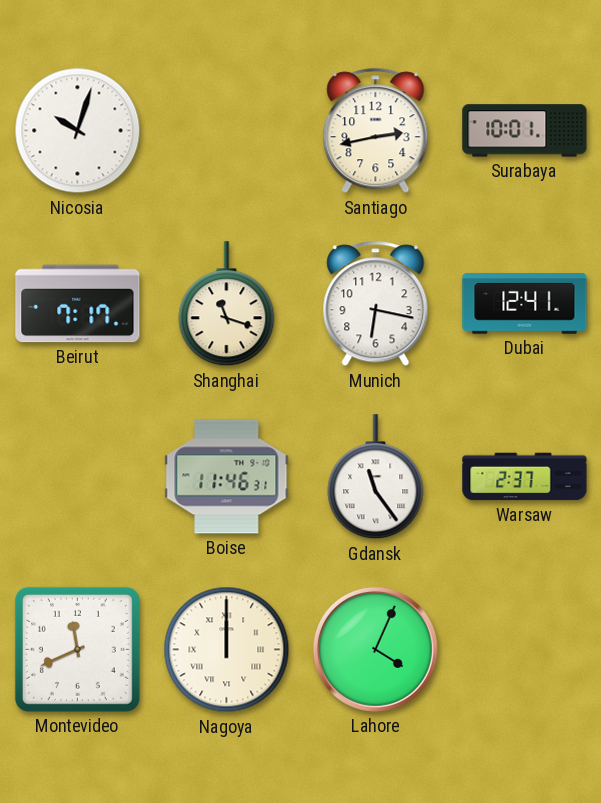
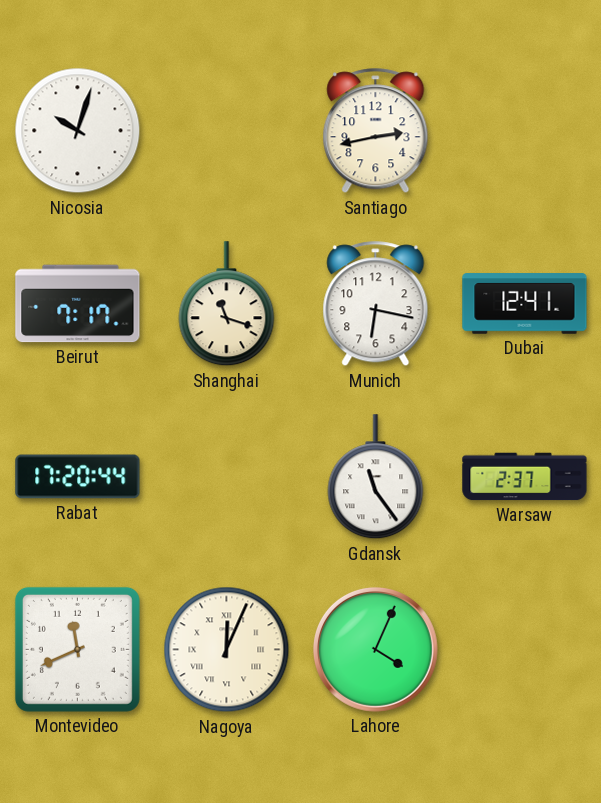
Surabaya: 10:01 -> none
Rabat: none -> 17:20
Boise: 11:46 -> none
Nagoya: 12:00 -> 12:04
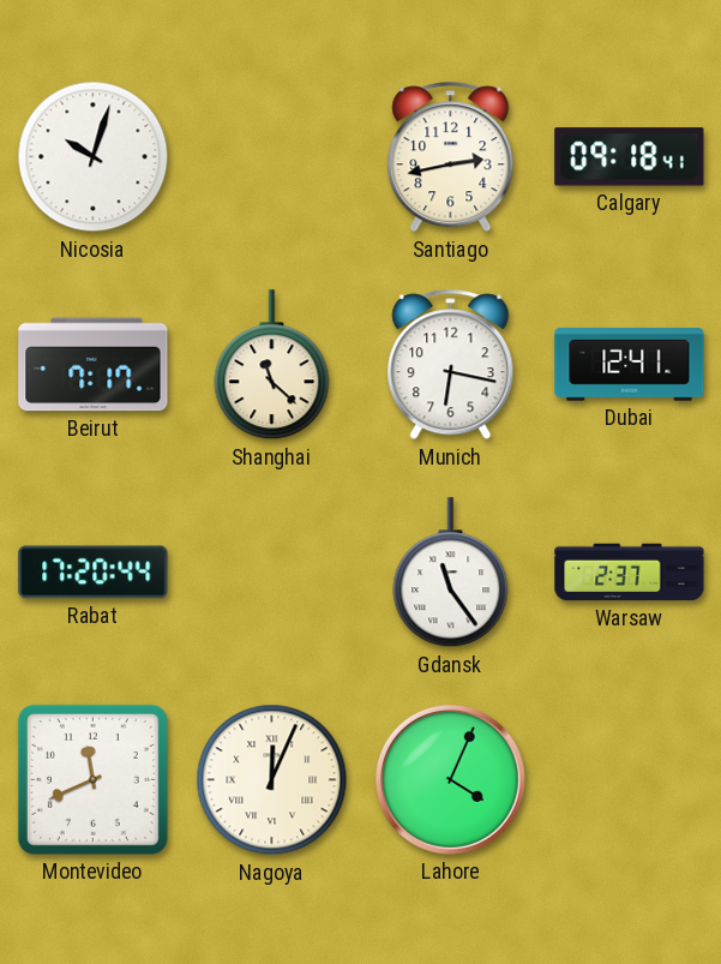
Calgary: none -> 09:18
Shanghai: 11:18 -> 11:22
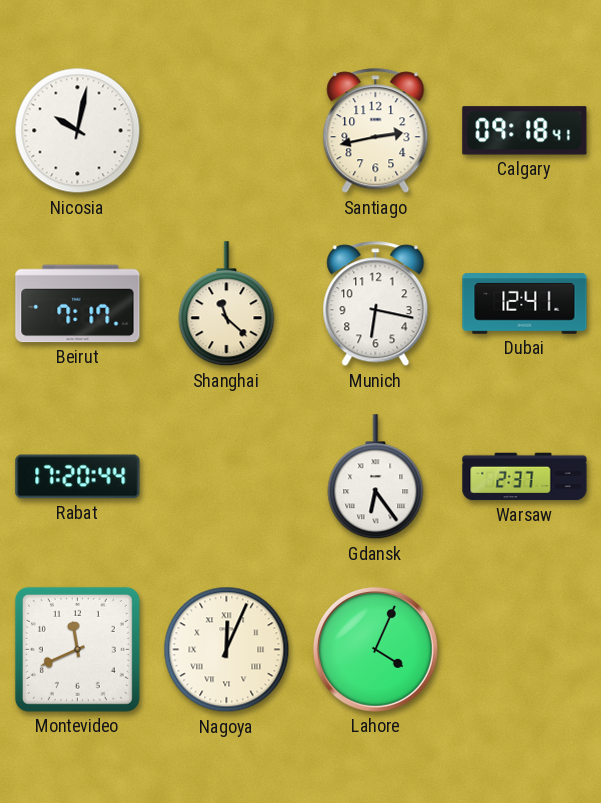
Nicosia: 10:03 -> 10:02
Gdansk: 11:24 -> 6:24
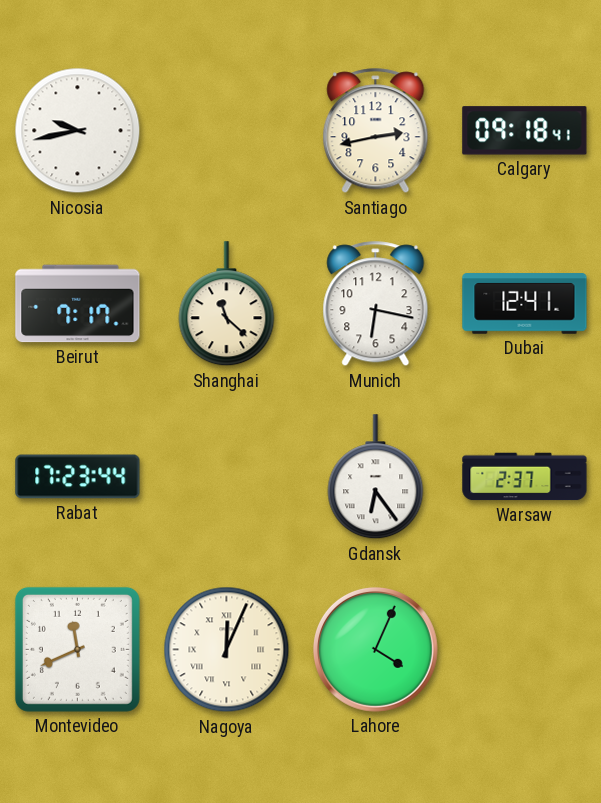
Nicosia: 10:02 -> 9:43
Rabat: 17:20 -> 17:23
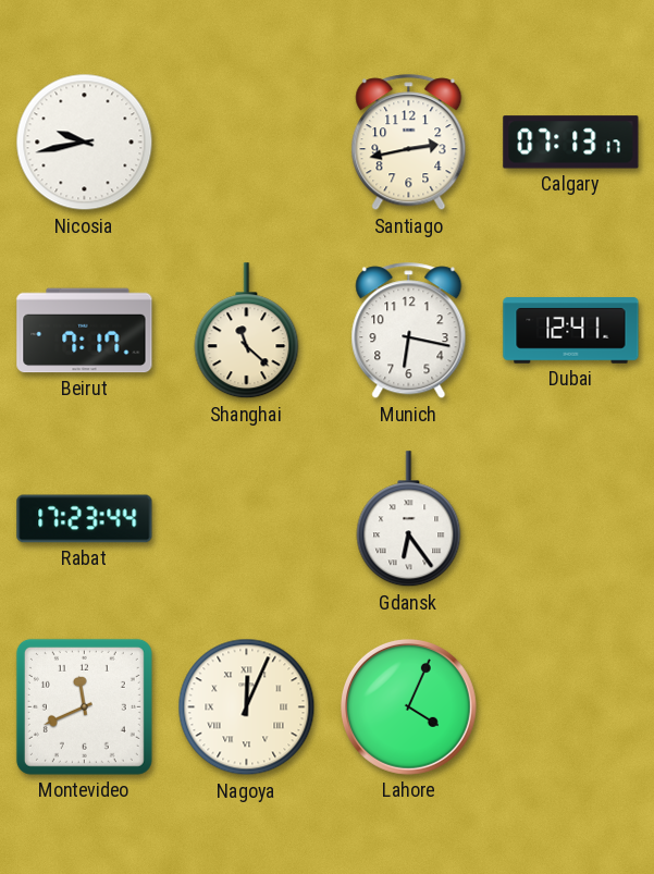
Calgary: 09:18 -> 07:13
Warsaw: 2:37 -> none
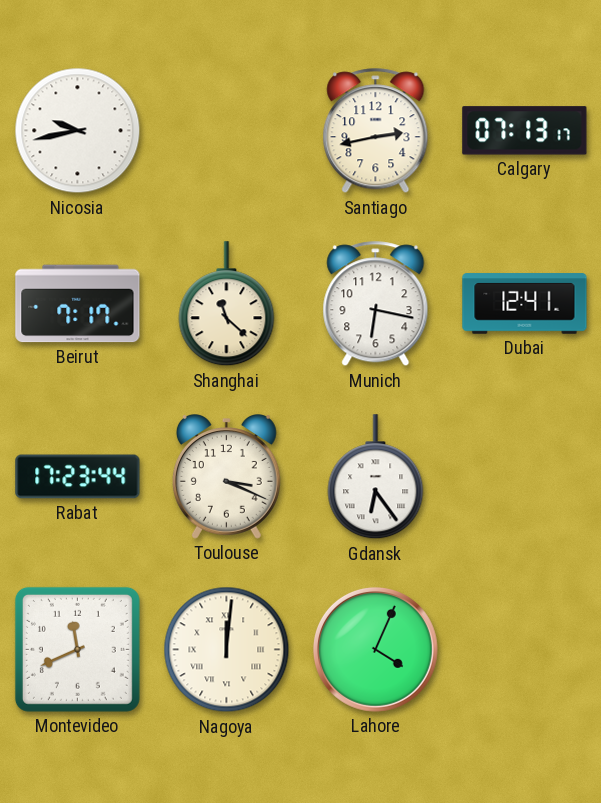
Toulouse: none -> 3:19
Nagoya: 12:04 -> 12:01
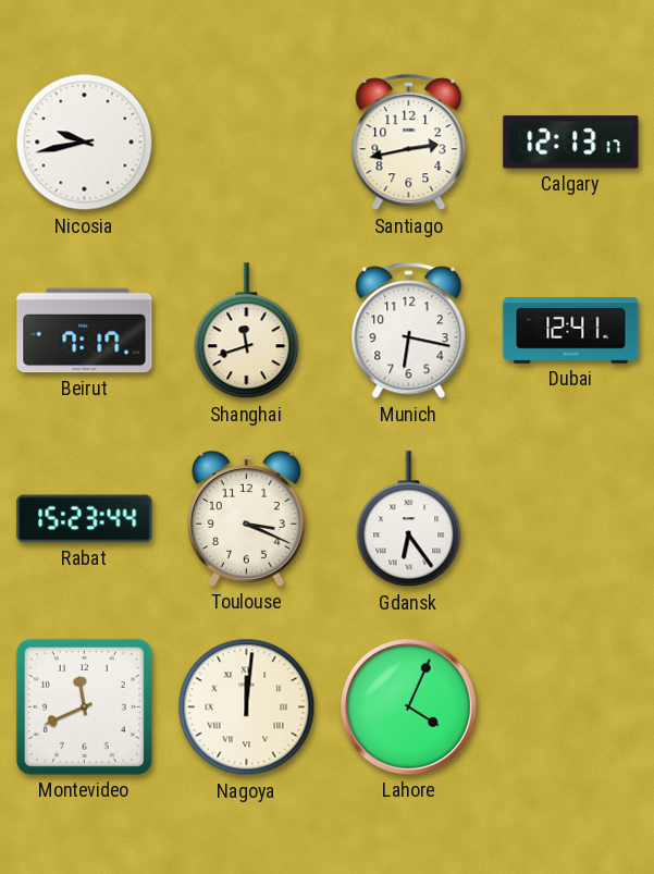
Calgary: 07:13 -> 12:13
Shanghai: 11:22 -> 11:42
Rabat: 17:23 -> 15:23
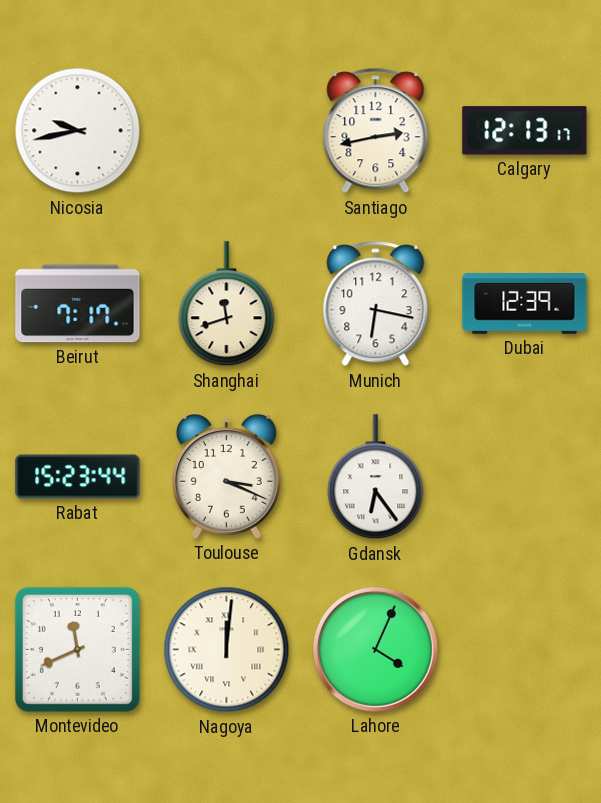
Dubai: 12:41 -> 12:39
